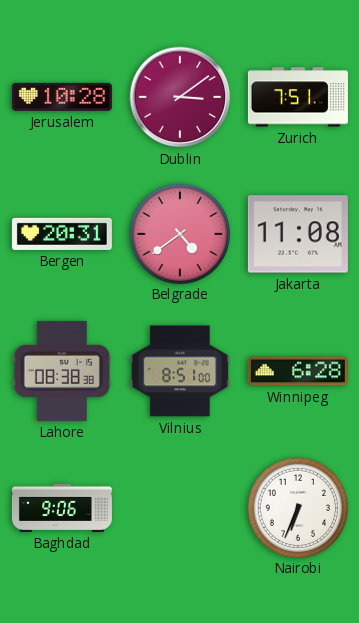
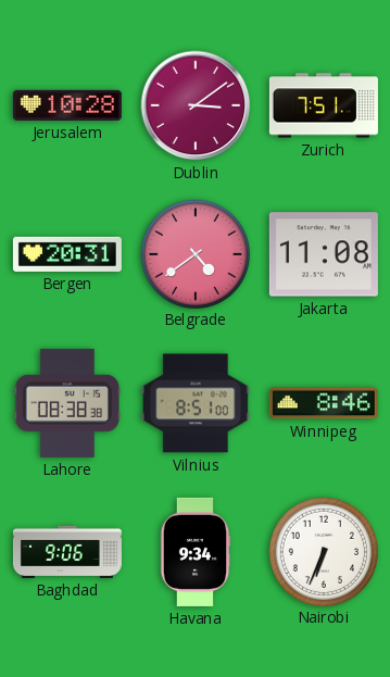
Winnipeg: 6:28 -> 8:46
Havana: none -> 9:34
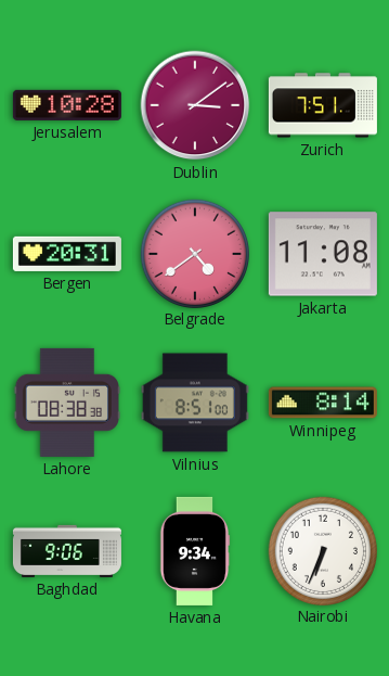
Winnipeg: 8:46 -> 8:14
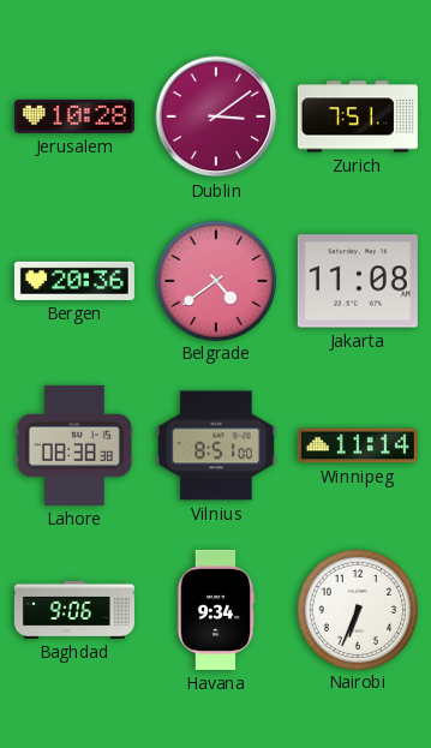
Bergen: 20:31 -> 20:36
Winnipeg: 8:14 -> 11:14
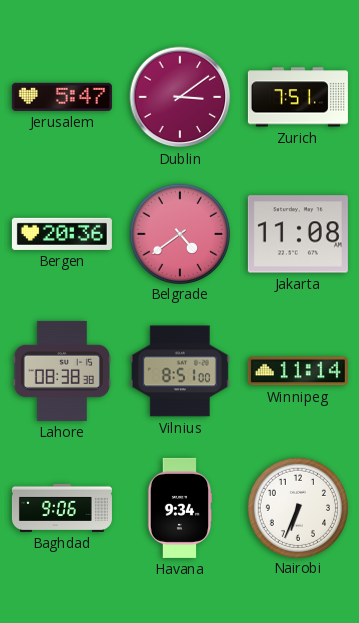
Jerusalem: 10:28 -> 5:47
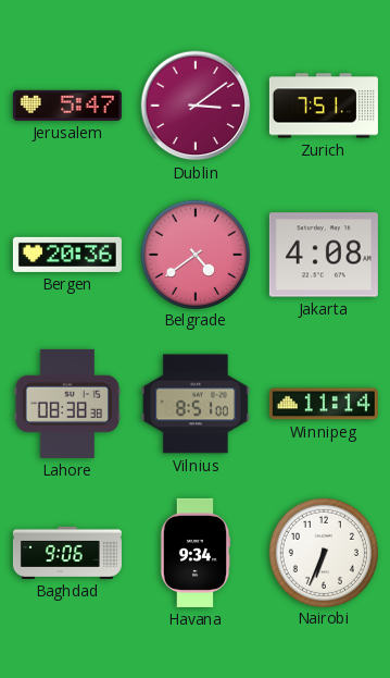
Jakarta: 11:08 -> 4:08
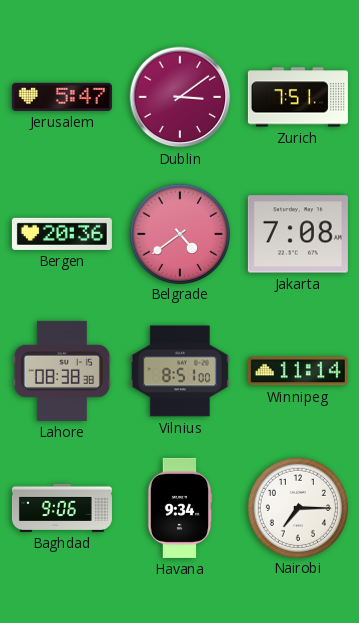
Jakarta: 4:08 -> 7:08
Nairobi: 6:34 -> 7:15
